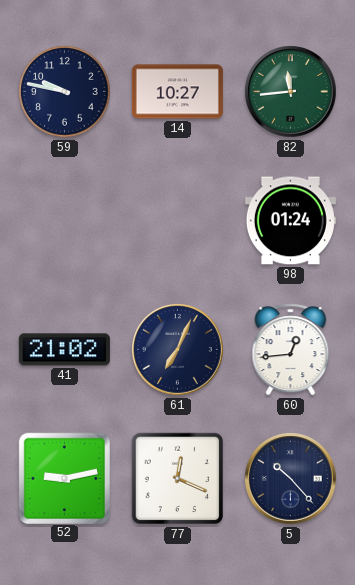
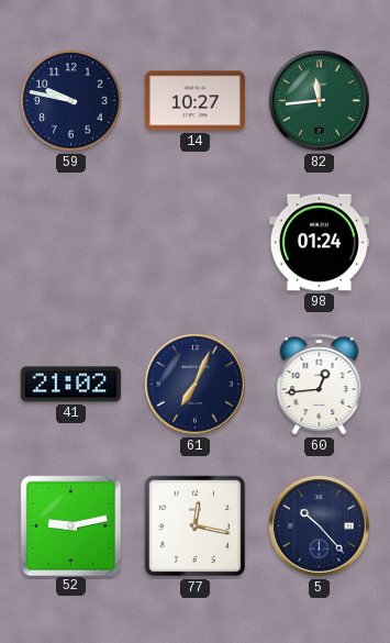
77: 12:19 -> 12:17
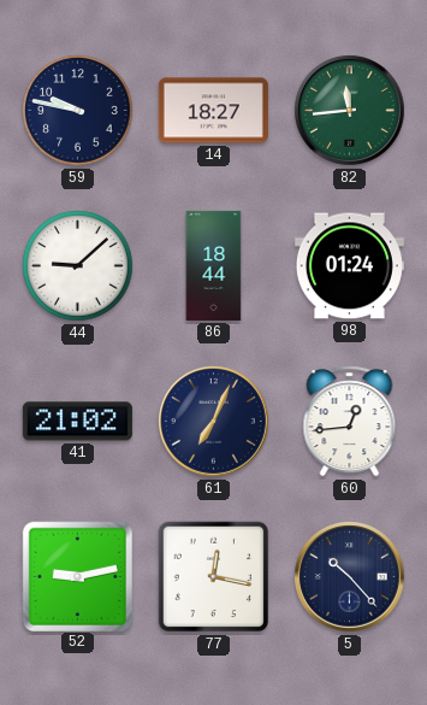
14: 10:27 -> 18:27
44: none -> 9:08
86: none -> 18:44
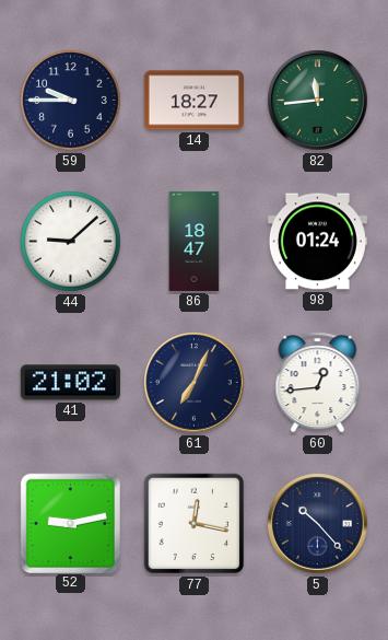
59: 9:47 -> 9:45
86: 18:44 -> 18:47
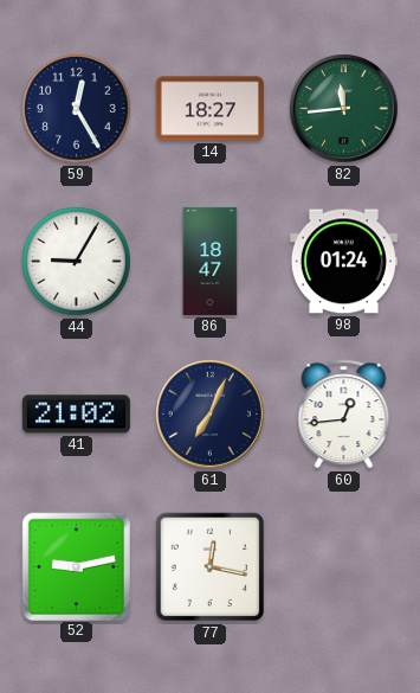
59: 9:45 -> 12:25
44: 9:08 -> 9:05
5: 10:23 -> none
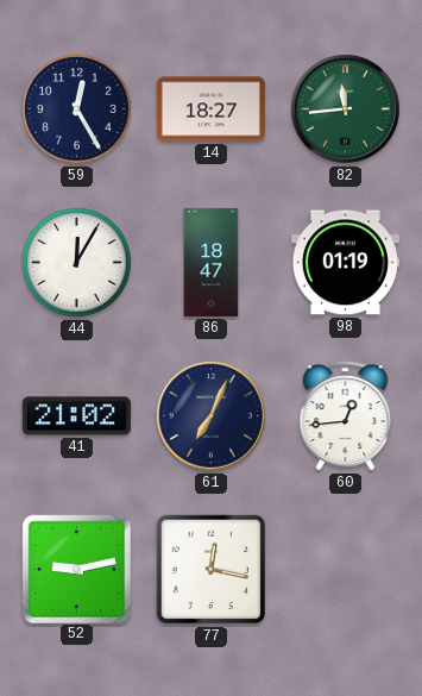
44: 9:05 -> 12:05
98: 01:24 -> 01:19
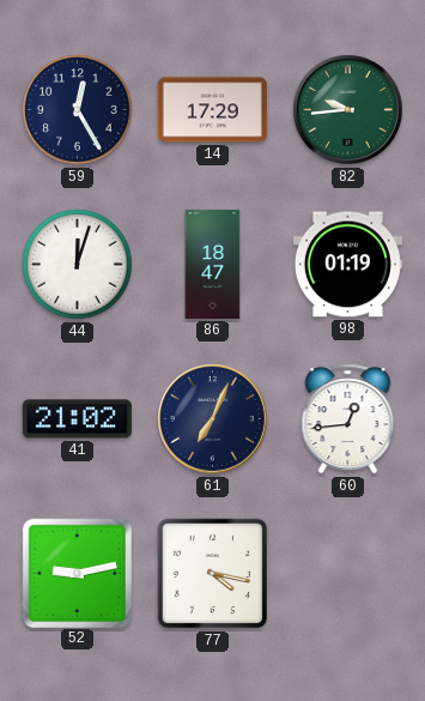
14: 18:27 -> 17:29
82: 11:44 -> 9:44
44: 12:05 -> 12:03
77: 12:17 -> 4:17
